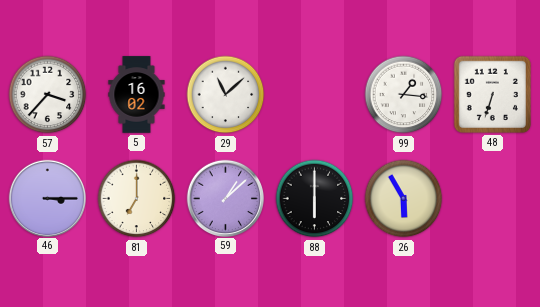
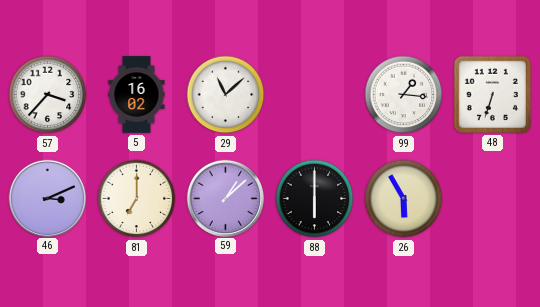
46: 3:15 -> 3:11
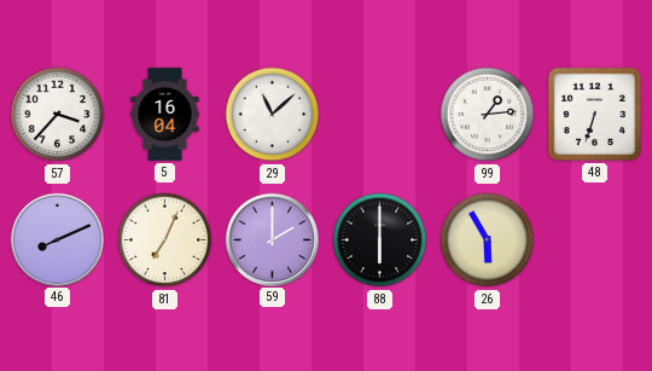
5: 16:02 -> 16:04
99: 1:16 -> 1:14
46: 3:11 -> 8:11
81: 7:00 -> 7:04
59: 1:08 -> 2:00
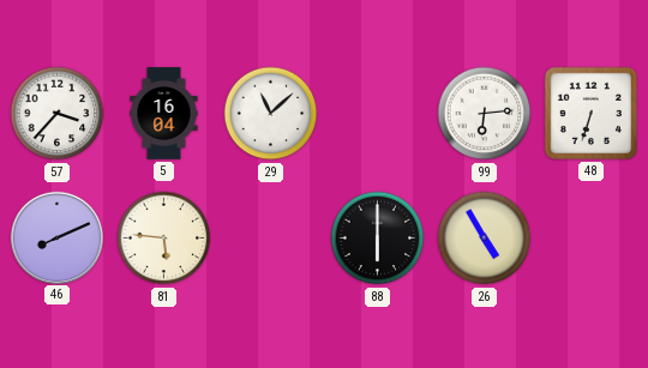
99: 1:14 -> 6:14
81: 7:04 -> 5:46
59: 2:00 -> none
26: 5:55 -> 4:55
